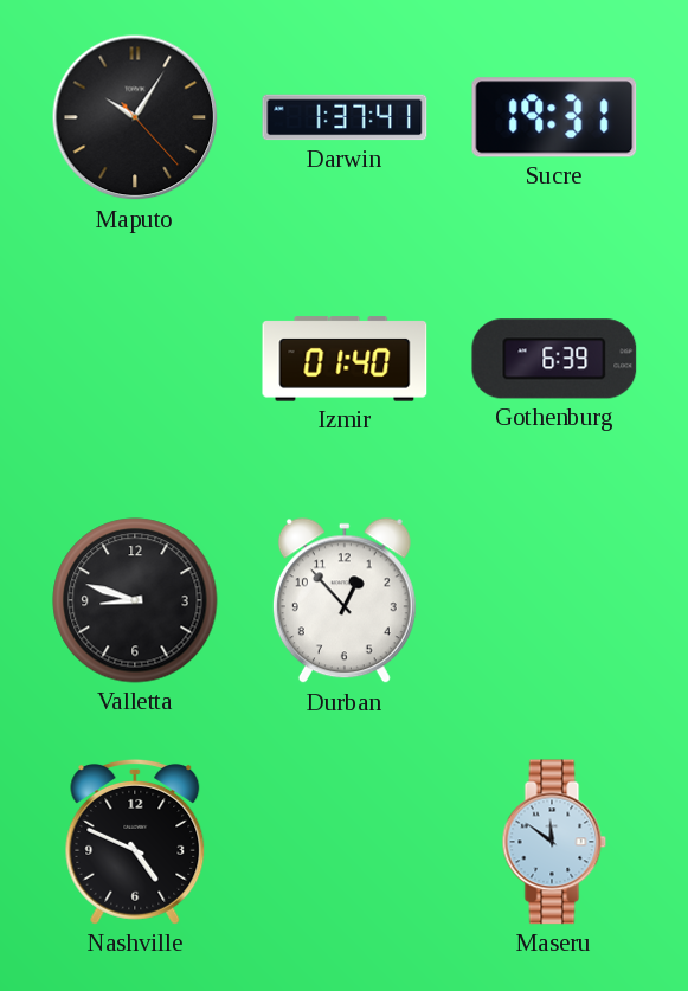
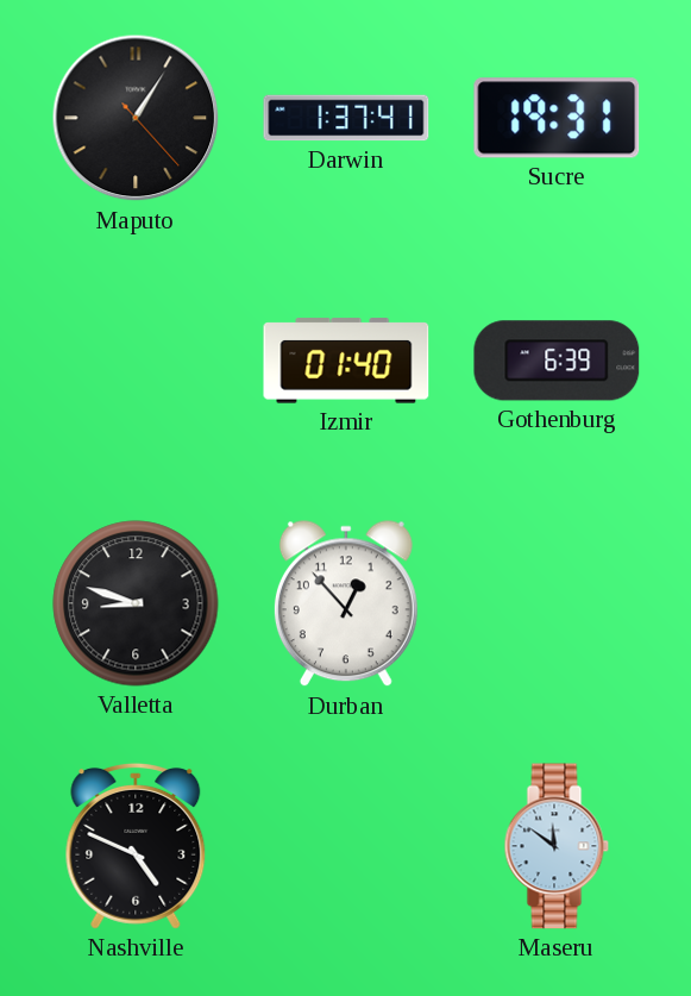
Maputo: 10:05 -> 1:05
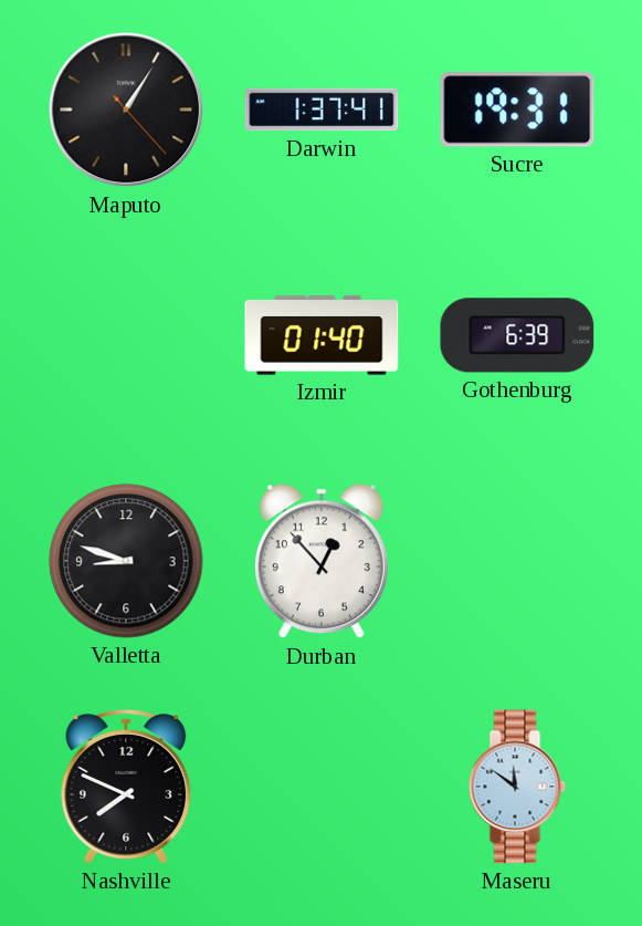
Nashville: 4:49 -> 7:49
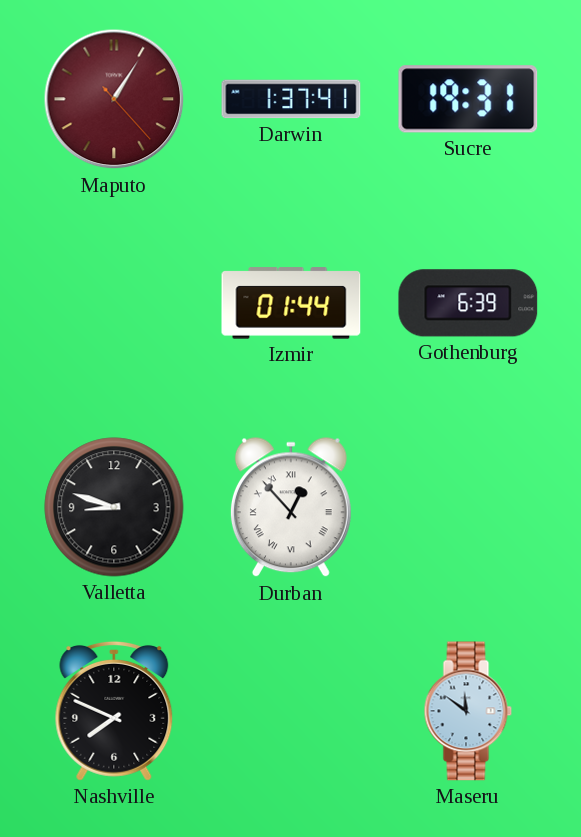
Maputo dial: black -> burgundy
Izmir: 01:40 -> 01:44
Durban numerals: Arabic -> Roman
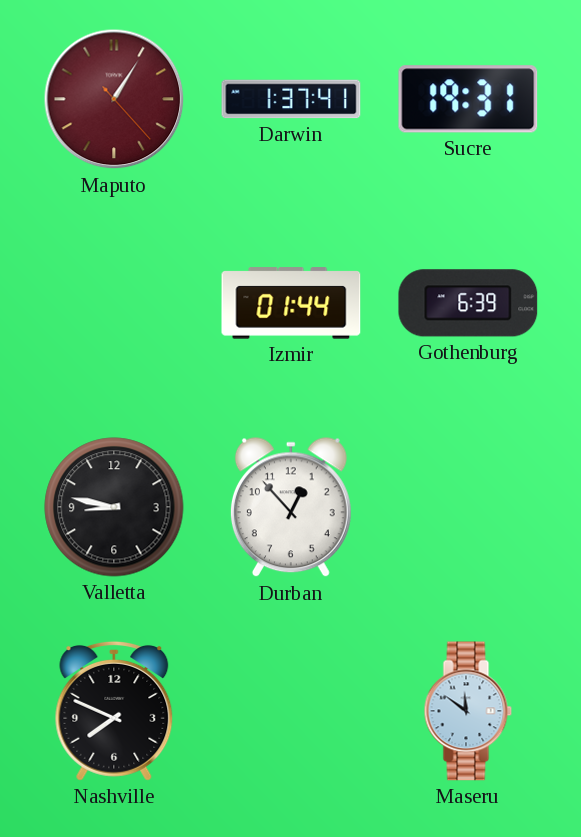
Valletta: 8:48 -> 8:47
Durban numerals: Roman -> Arabic
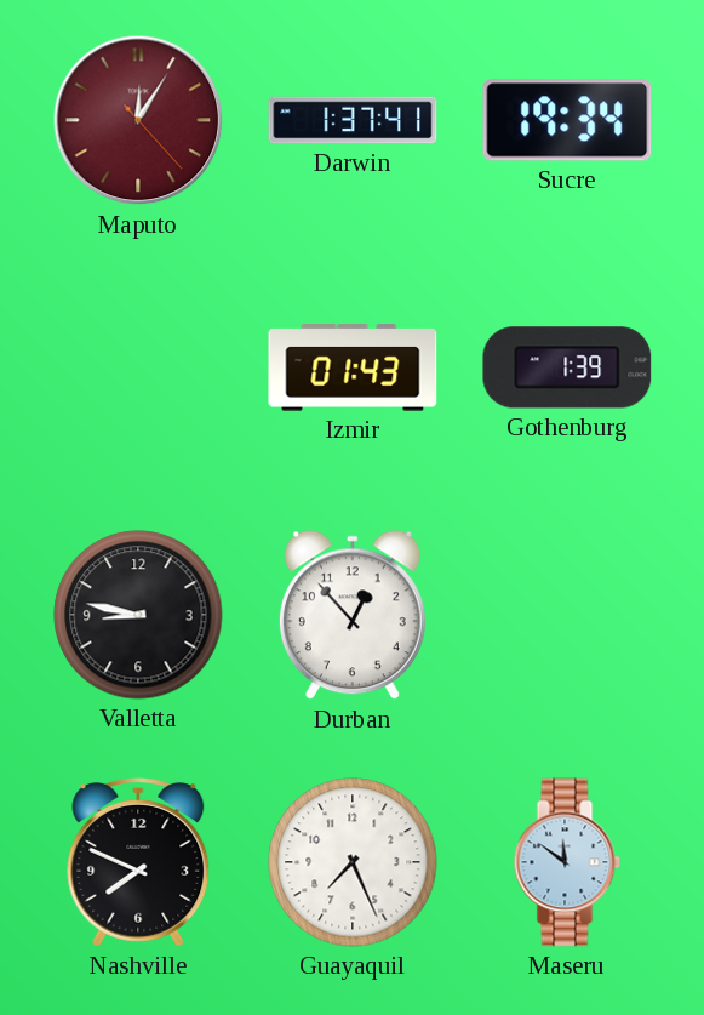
Maputo: 1:05 -> 12:05
Sucre: 19:31 -> 19:34
Izmir: 01:44 -> 01:43
Gothenburg: 6:39 -> 1:39
Guayaquil: none -> 7:26
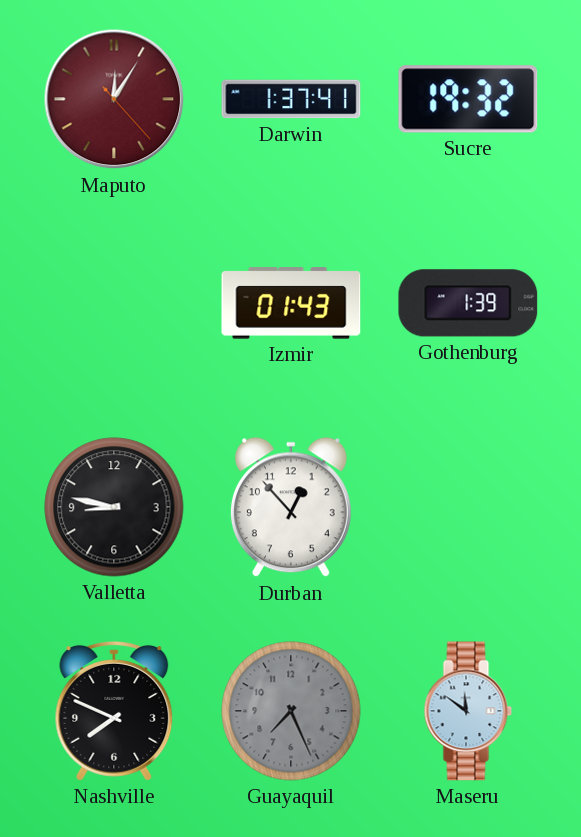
Sucre: 19:34 -> 19:32
Guayaquil dial: white -> grey
